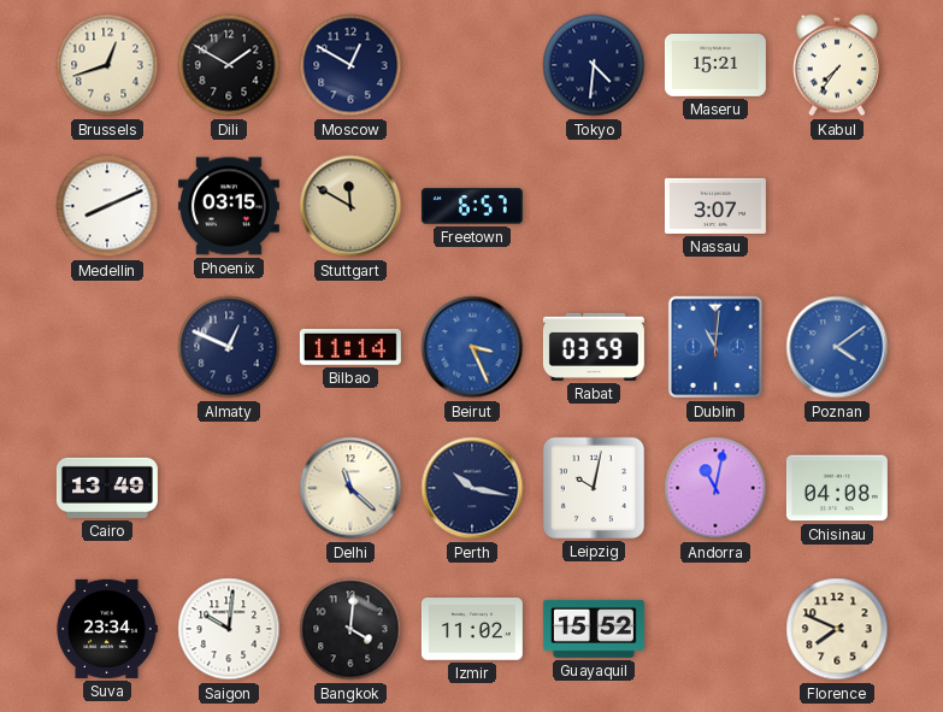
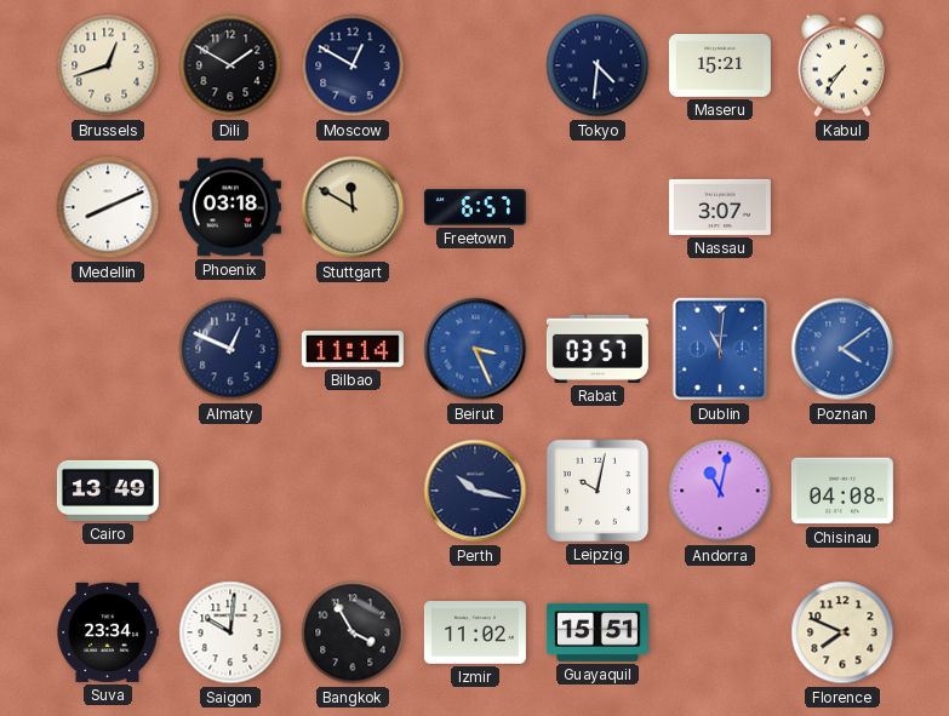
Phoenix: 03:15 -> 03:18
Rabat: 03:59 -> 03:57
Delhi: 11:22 -> none
Bangkok: 4:01 -> 3:55
Guayaquil: 15:52 -> 15:51
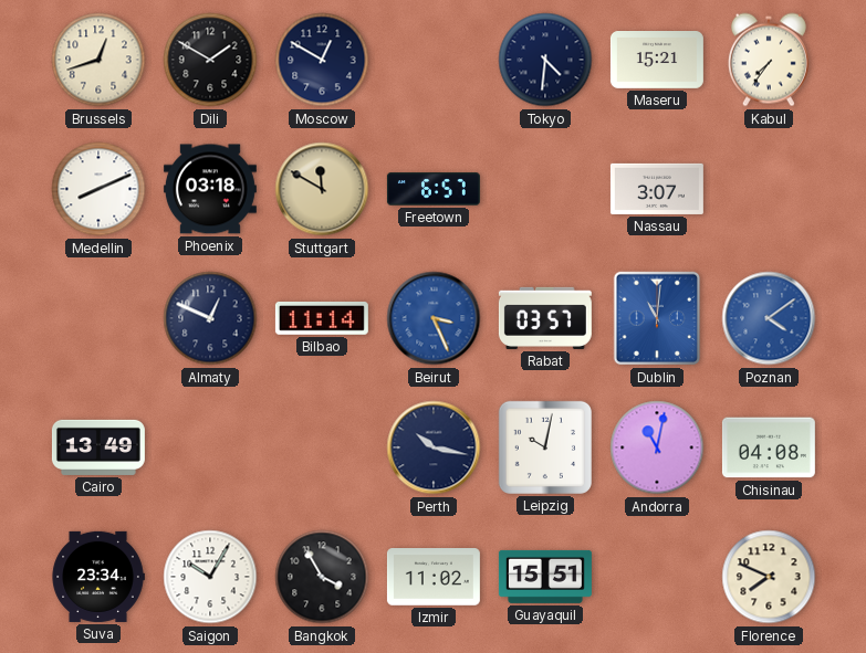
Saigon: 10:01 -> 10:05
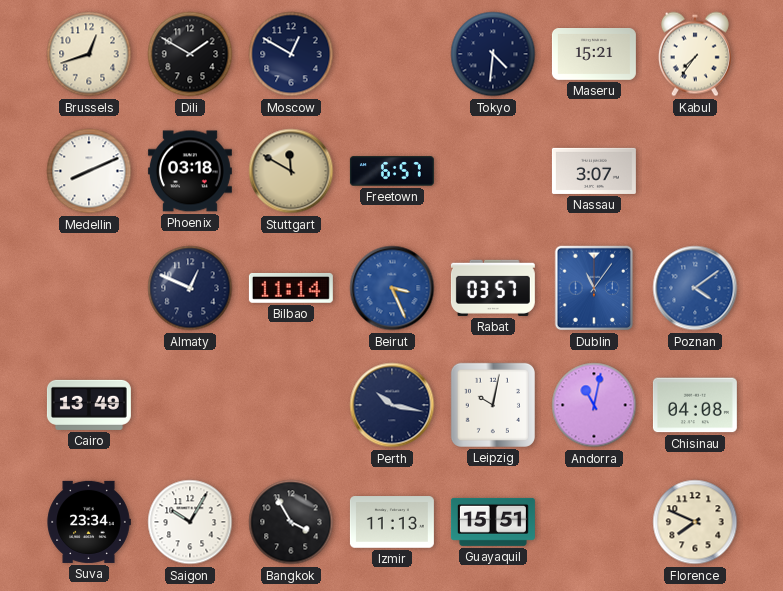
Dublin: 11:01 -> 11:06
Izmir: 11:02 -> 11:13
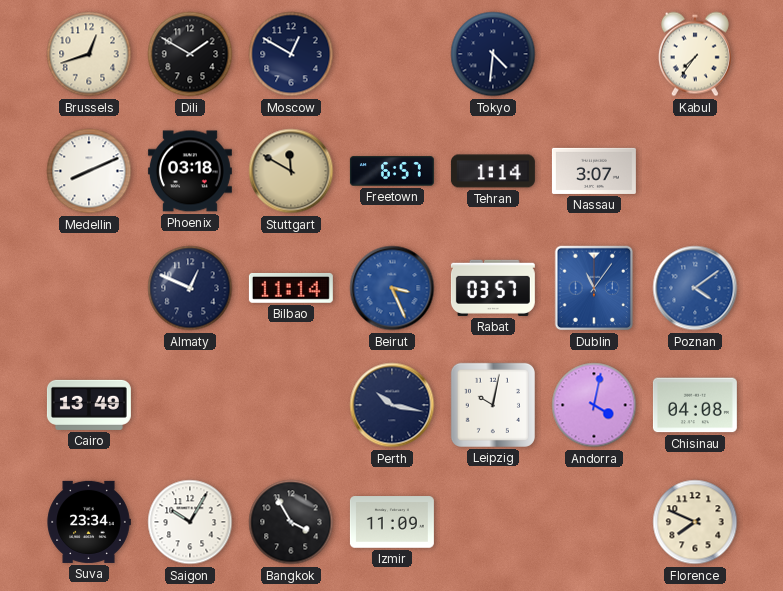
Maseru: 15:21 -> none
Tehran: none -> 1:14
Andorra: 11:02 -> 4:02
Izmir: 11:13 -> 11:09
Guayaquil: 15:51 -> none
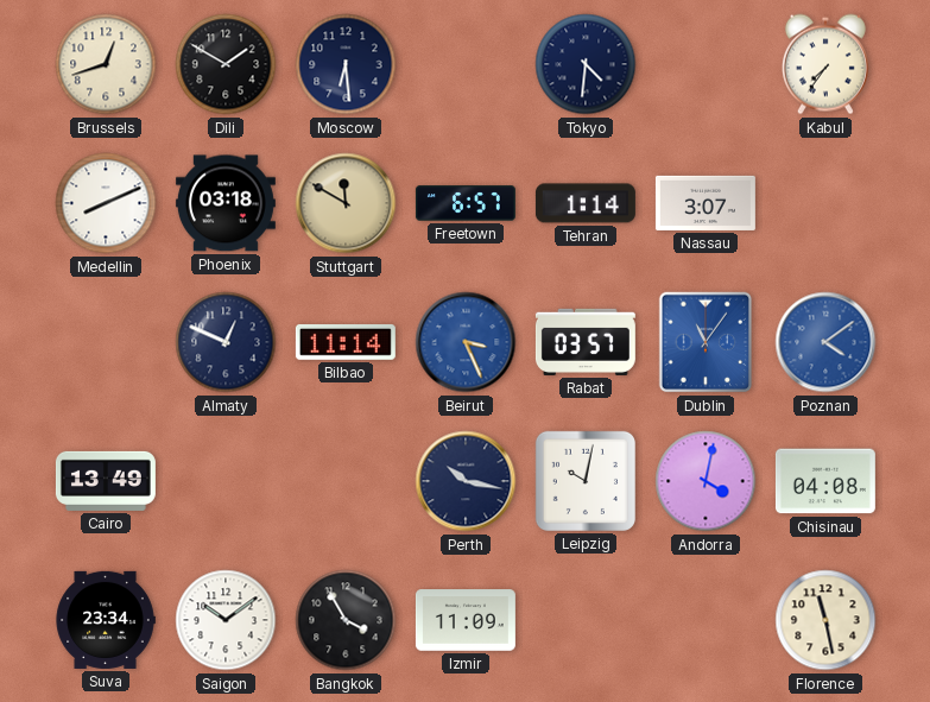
Moscow: 12:50 -> 6:29
Saigon: 10:05 -> 10:09
Florence: 7:49 -> 11:28
